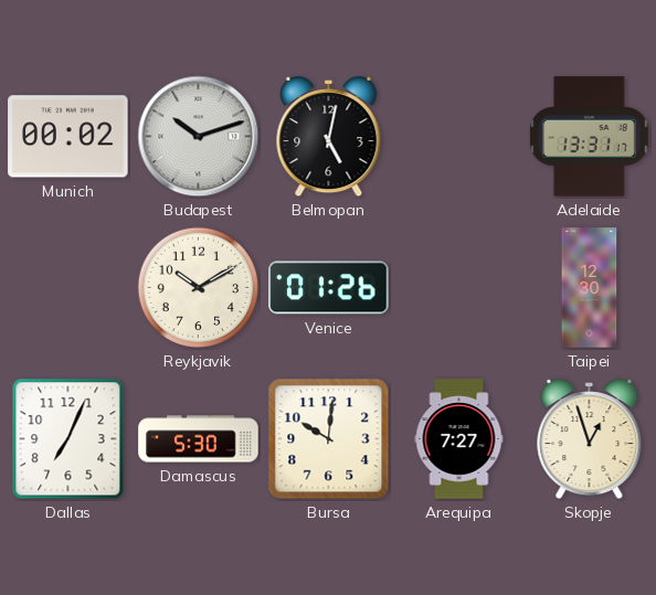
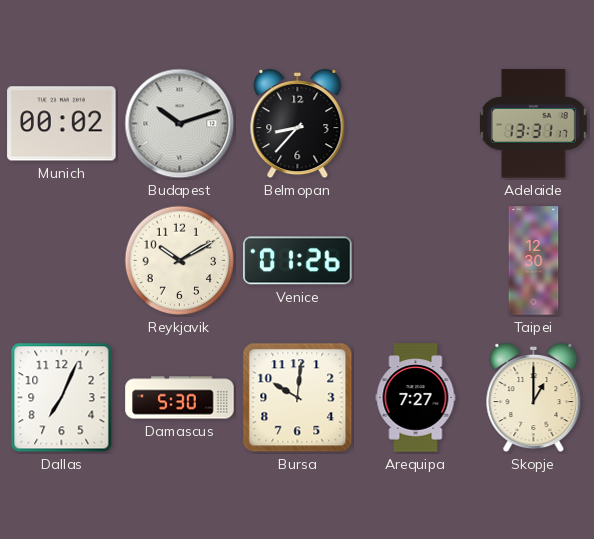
Belmopan: 5:02 -> 8:37
Skopje: 12:57 -> 1:00
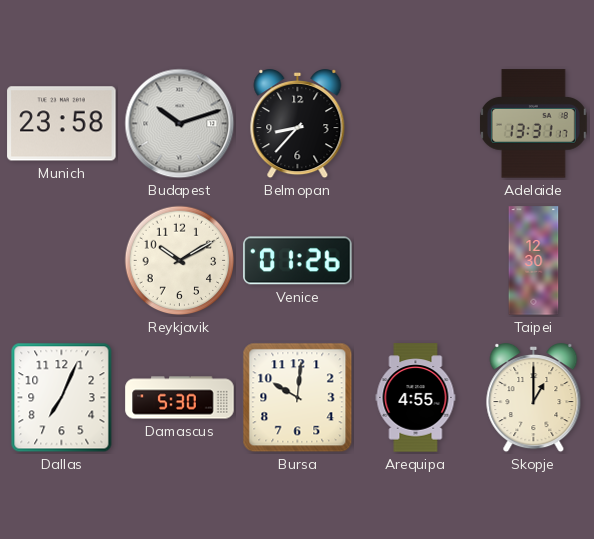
Munich: 00:02 -> 23:58
Arequipa: 7:27 -> 4:55
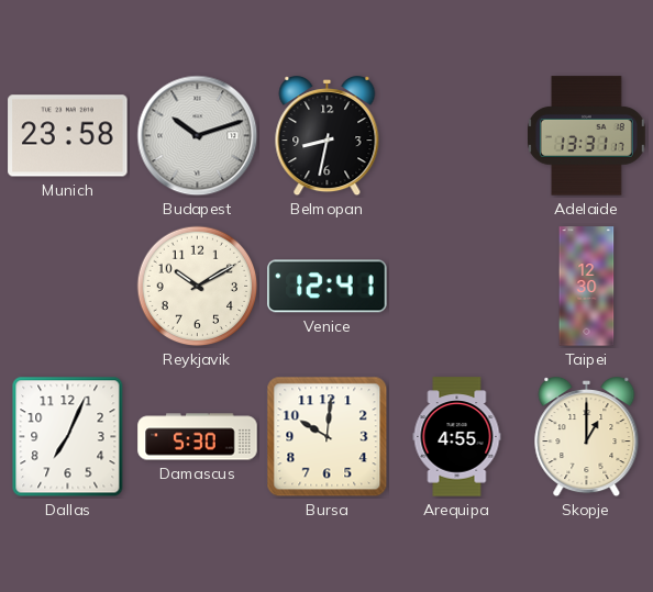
Belmopan: 8:37 -> 8:32
Venice: 01:26 -> 12:41
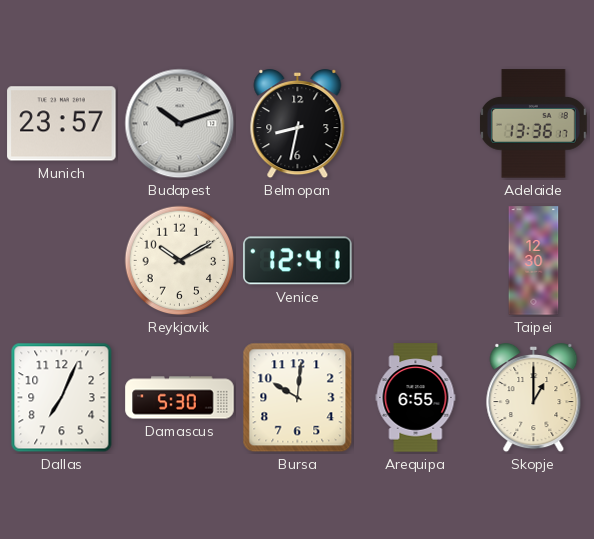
Munich: 23:58 -> 23:57
Adelaide: 13:31 -> 13:36
Arequipa: 4:55 -> 6:55
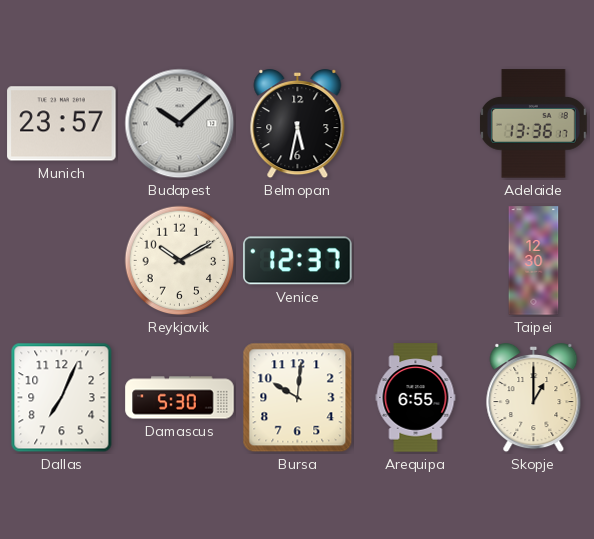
Budapest: 10:12 -> 10:08
Belmopan: 8:32 -> 5:32
Venice: 12:41 -> 12:37
